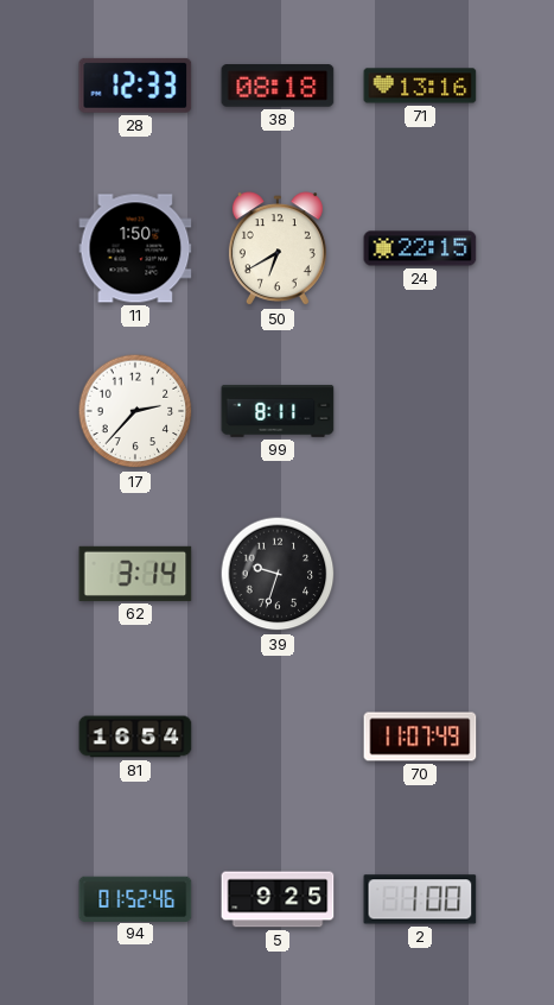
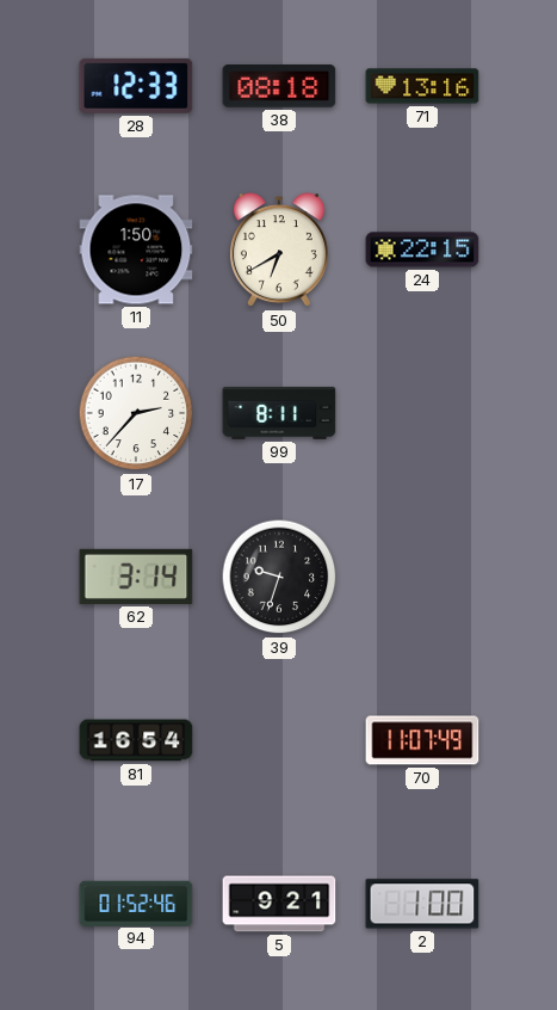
5: 9:25 -> 9:21
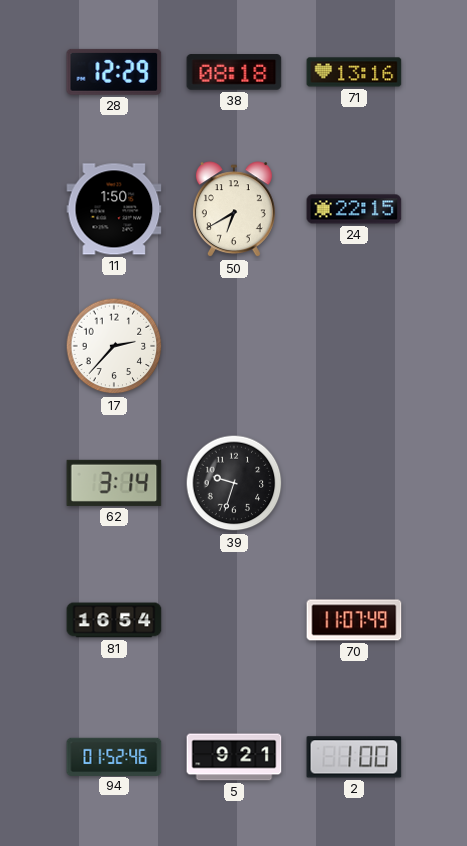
28: 12:33 -> 12:29
99: 8:11 -> none
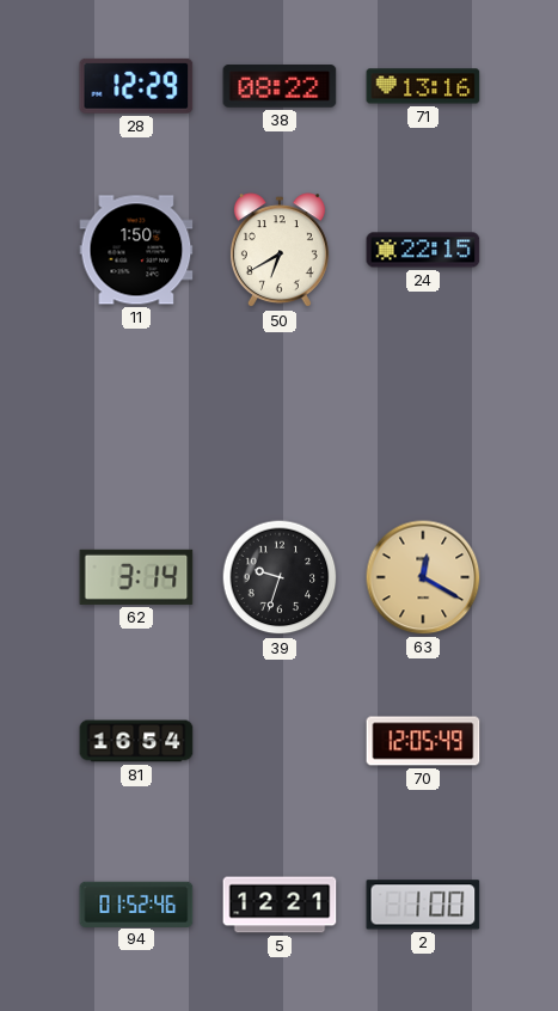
38: 08:18 -> 08:22
17: 2:37 -> none
63: none -> 12:20
70: 11:07 -> 12:05
5: 9:21 -> 12:21
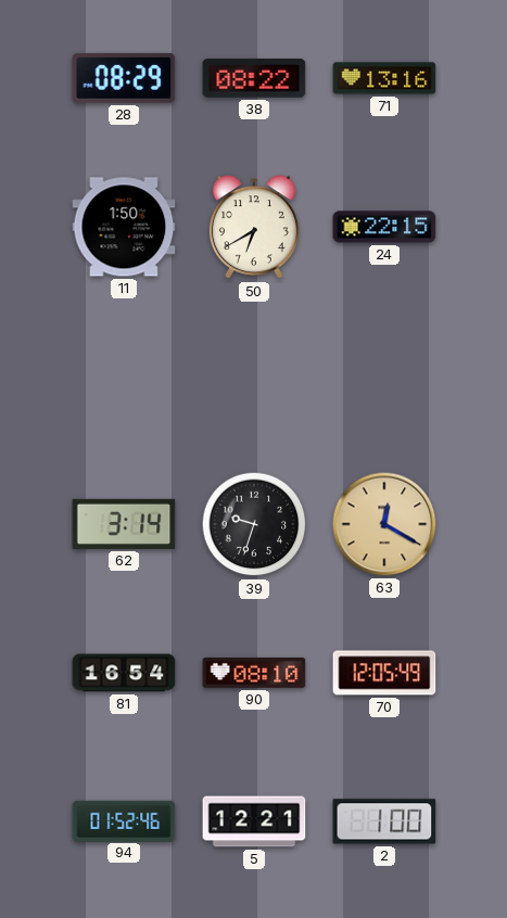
28: 12:29 -> 08:29
90: none -> 08:10
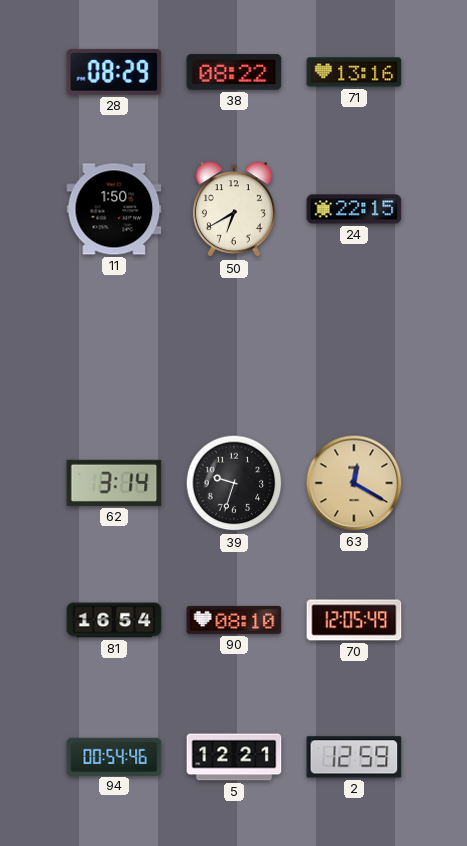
94: 01:52 -> 00:54
2: 1:00 -> 12:59
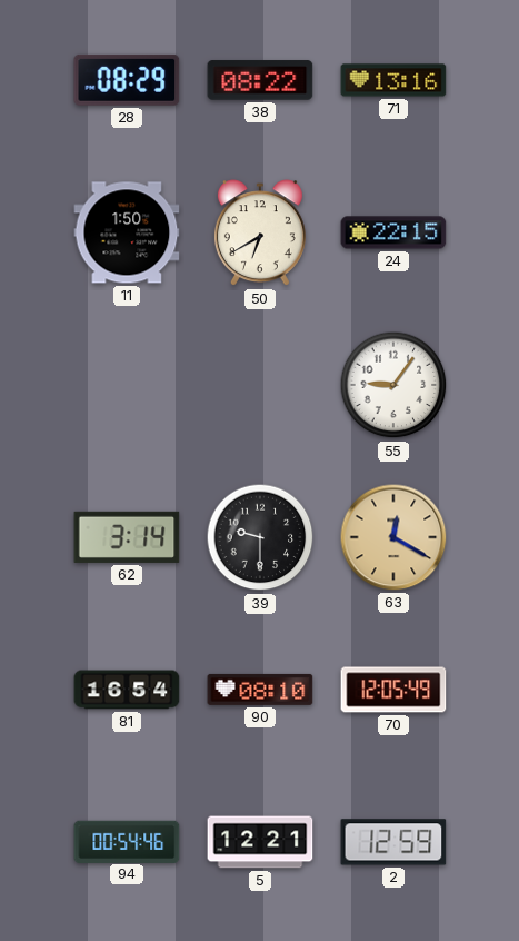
55: none -> 9:06
39: 9:33 -> 9:30
